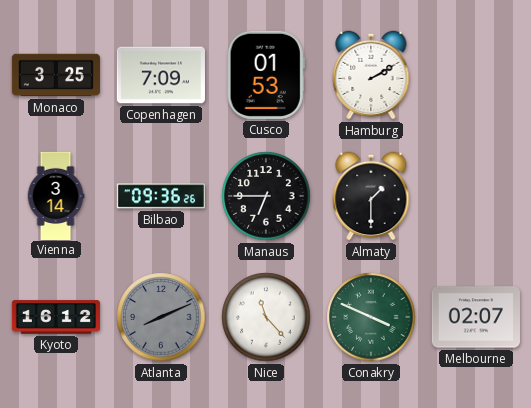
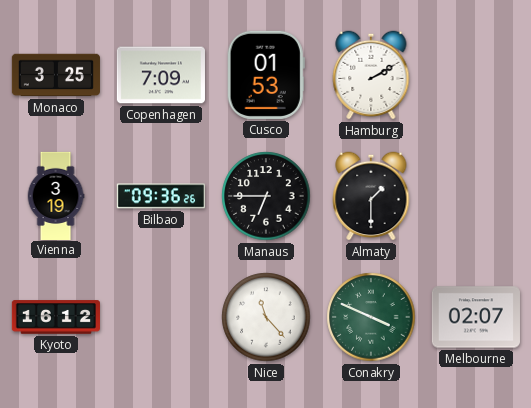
Vienna: 3:14 -> 3:19
Atlanta: 8:11 -> none
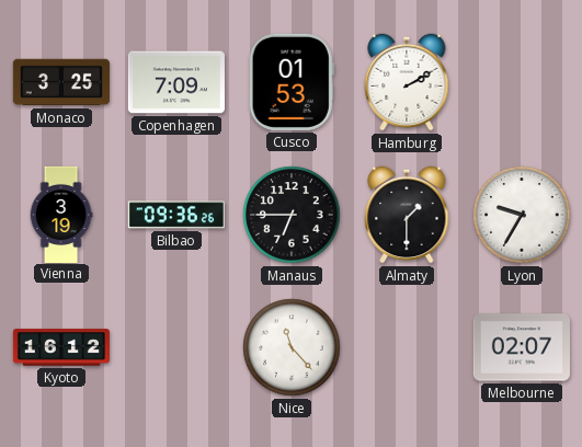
Lyon: none -> 9:35
Conakry: 3:49 -> none
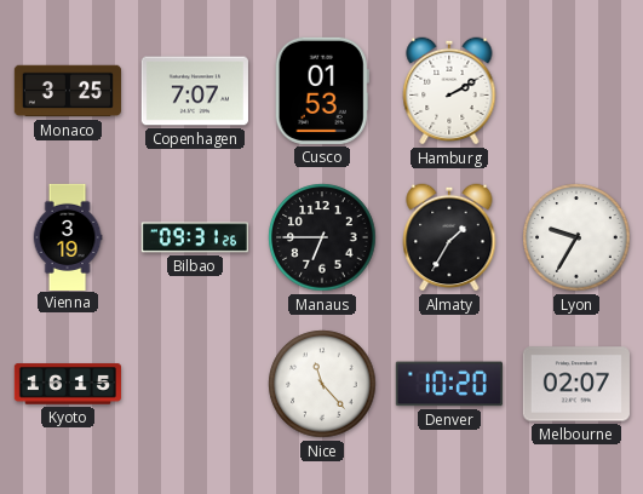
Copenhagen: 7:09 -> 7:07
Bilbao: 09:36 -> 09:31
Almaty: 1:30 -> 1:35
Kyoto: 16:12 -> 16:15
Denver: none -> 10:20
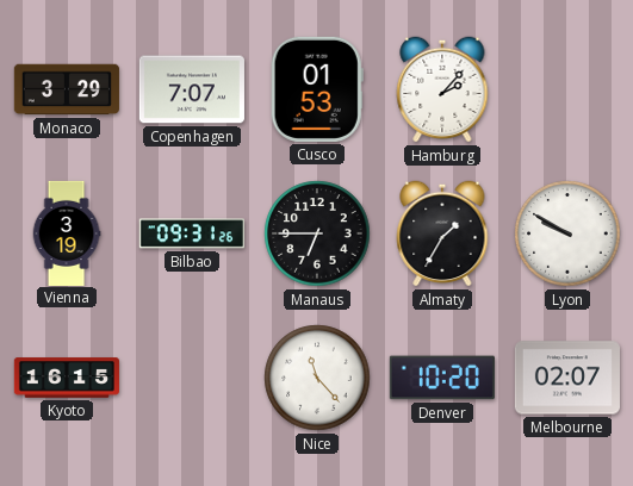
Monaco: 3:25 -> 3:29
Hamburg: 2:10 -> 2:07
Lyon: 9:35 -> 9:50
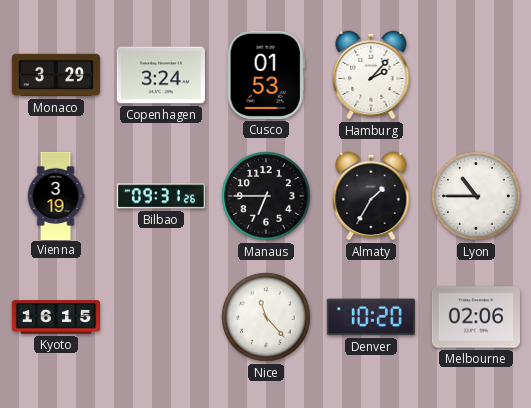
Copenhagen: 7:07 -> 3:24
Lyon: 9:50 -> 10:45
Melbourne: 02:07 -> 02:06
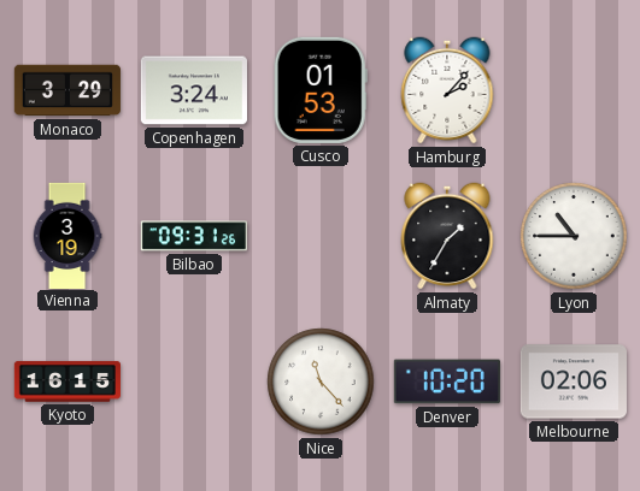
Manaus: 6:45 -> none
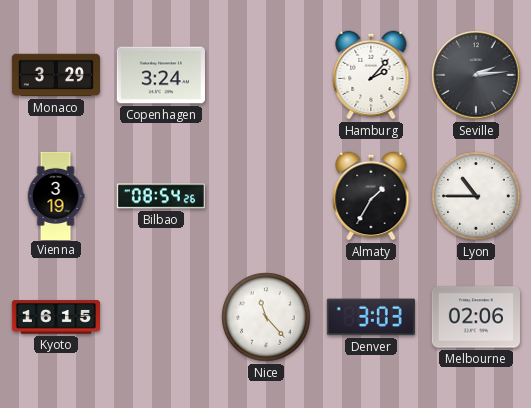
Cusco: 01:53 -> none
Seville: none -> 2:14
Bilbao: 09:31 -> 08:54
Denver: 10:20 -> 3:03
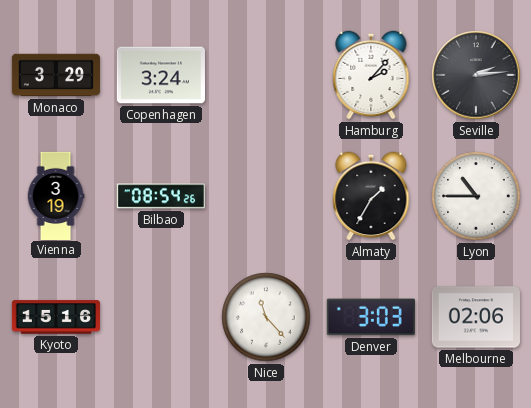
Kyoto: 16:15 -> 15:16
